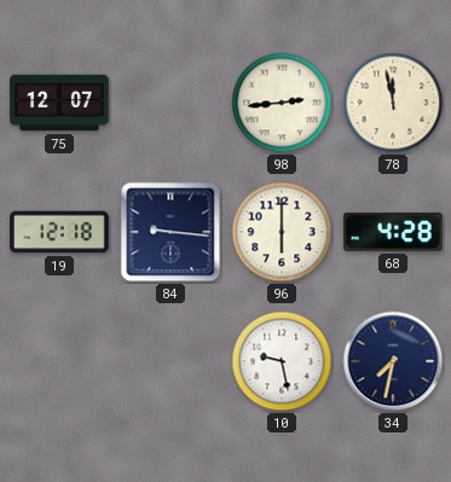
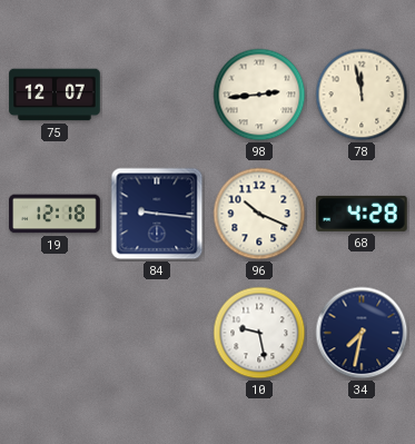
96: 6:00 -> 10:19
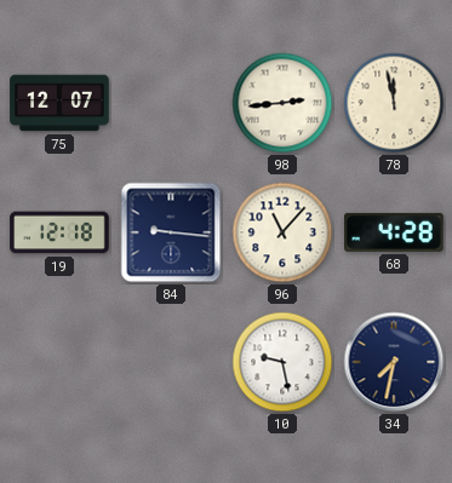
96: 10:19 -> 11:07
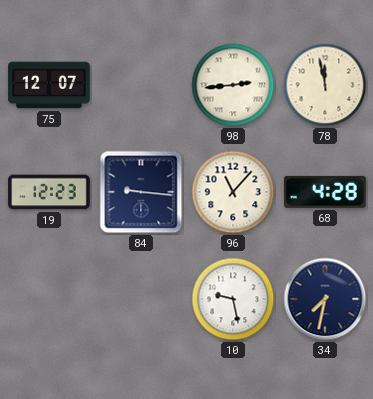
19: 12:18 -> 12:23
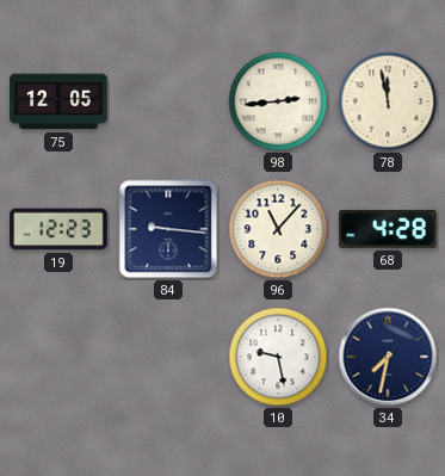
75: 12:07 -> 12:05
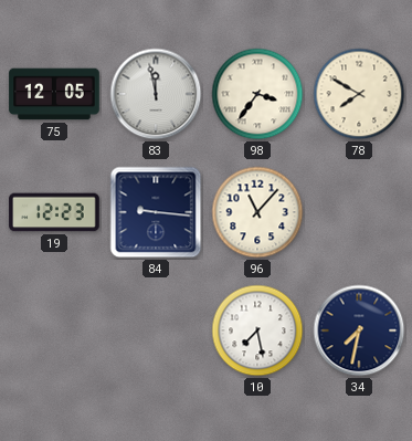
83: none -> 11:58
98: 2:44 -> 3:36
78: 11:58 -> 7:50
68: 4:28 -> none
10: 9:28 -> 7:28
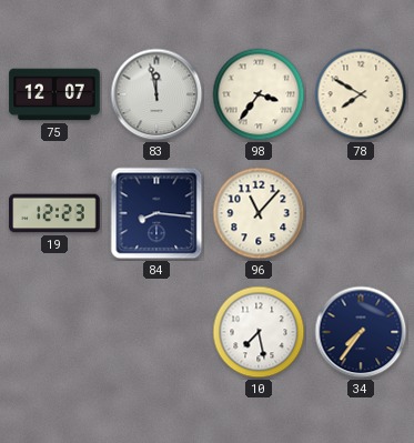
75: 12:05 -> 12:07
84: 9:16 -> 8:16
34: 7:32 -> 7:36
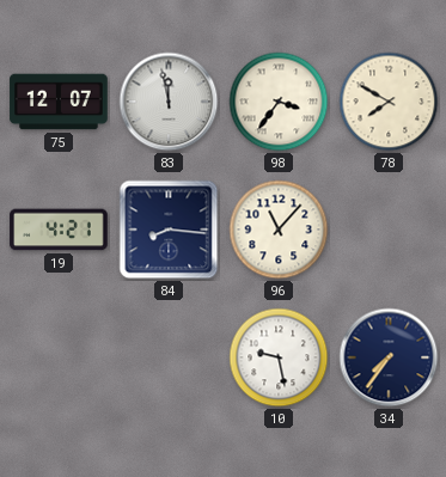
19: 12:23 -> 4:21
10: 7:28 -> 9:28
